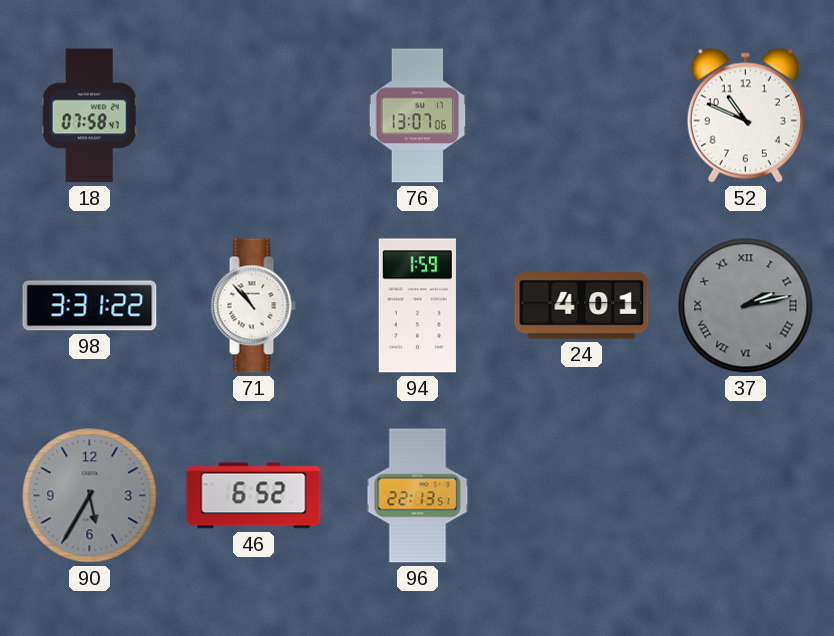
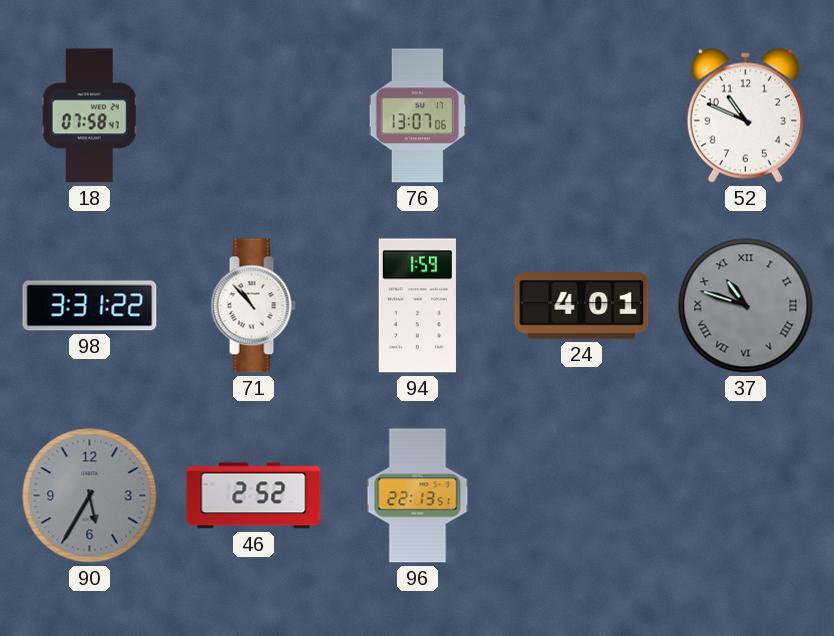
37: 2:13 -> 10:48
46: 6:52 -> 2:52
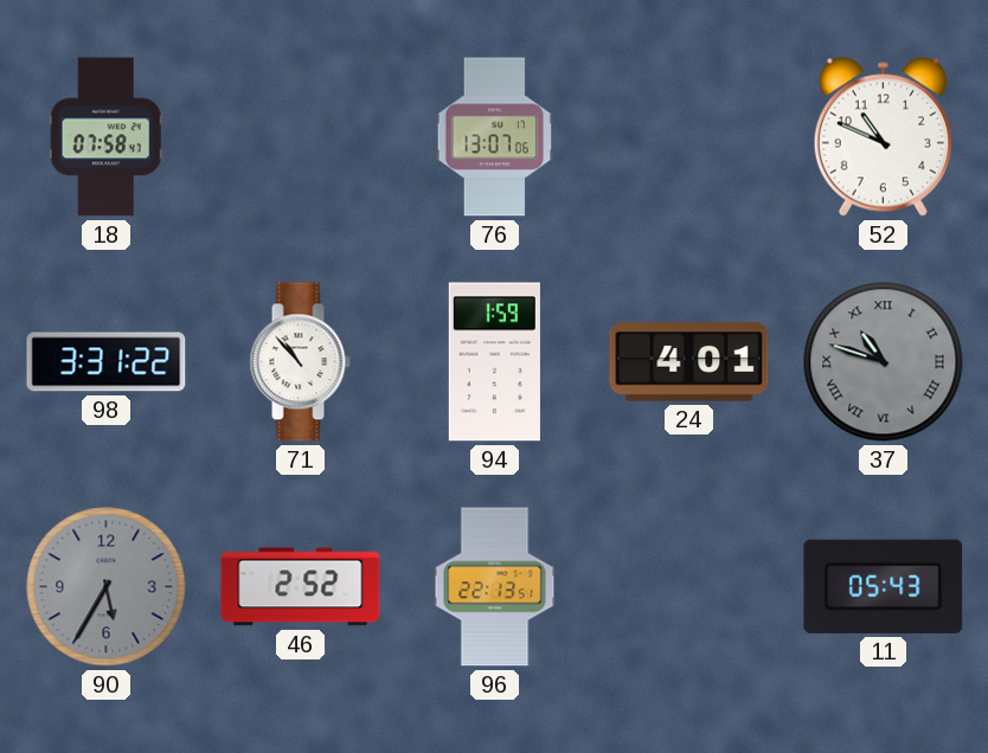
11: none -> 05:43
